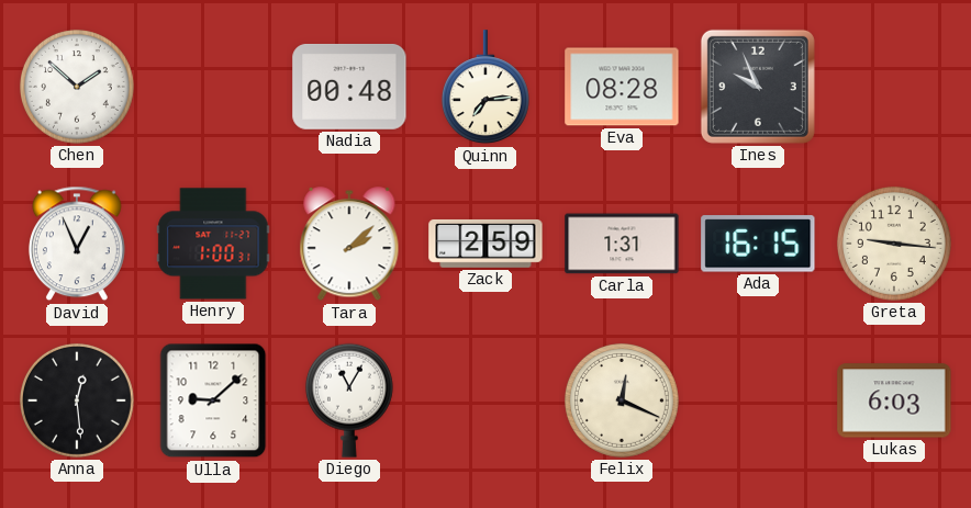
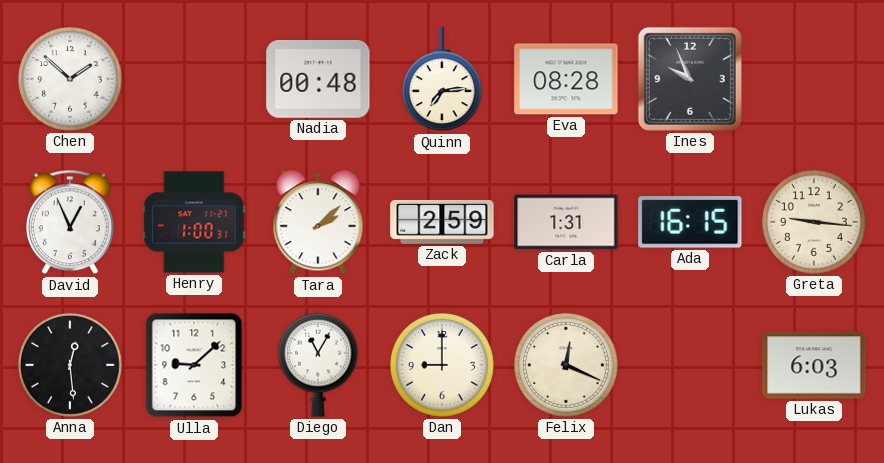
Dan: none -> 9:00
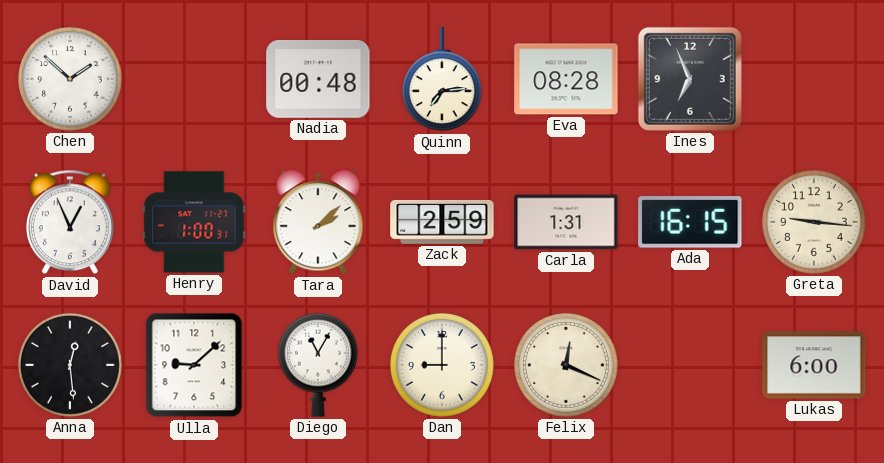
Ines: 9:56 -> 6:56
Lukas: 6:03 -> 6:00
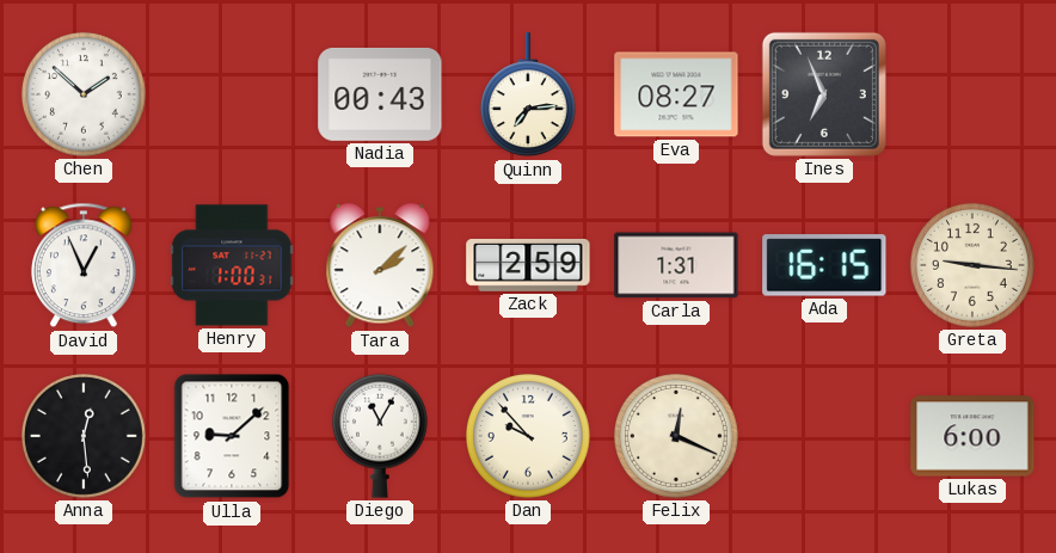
Nadia: 00:48 -> 00:43
Eva: 08:28 -> 08:27
Dan: 9:00 -> 9:53
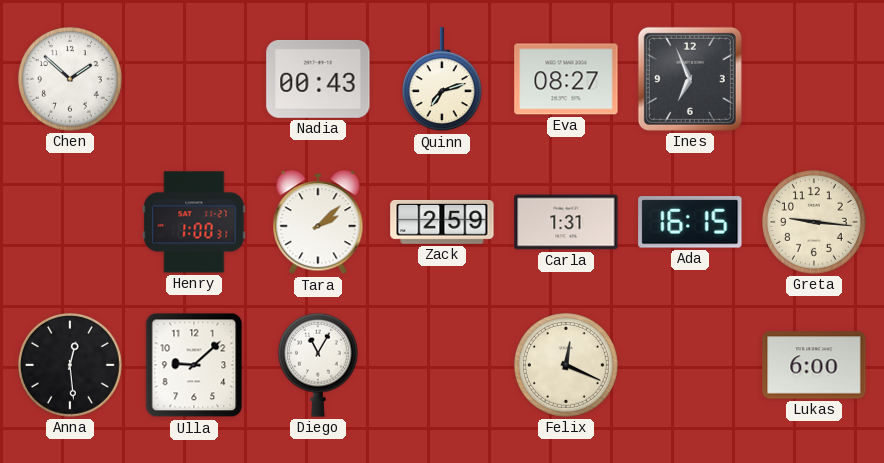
Quinn: 7:14 -> 7:12
David: 12:56 -> none
Dan: 9:53 -> none
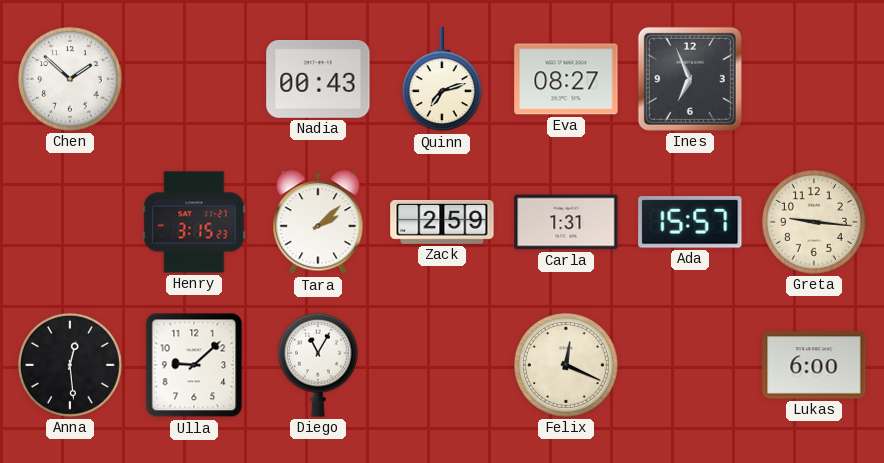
Henry: 1:00 -> 3:15
Ada: 16:15 -> 15:57
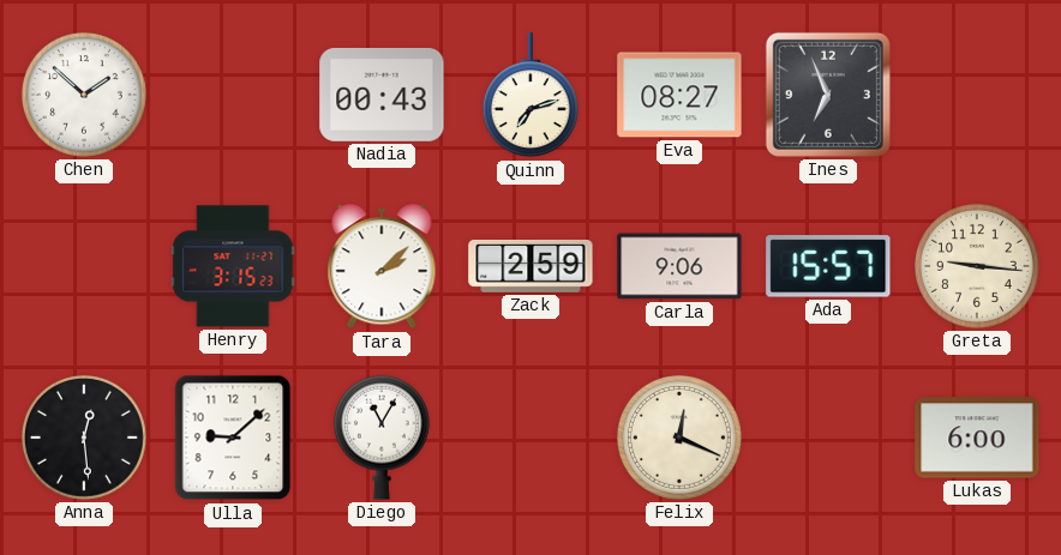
Carla: 1:31 -> 9:06
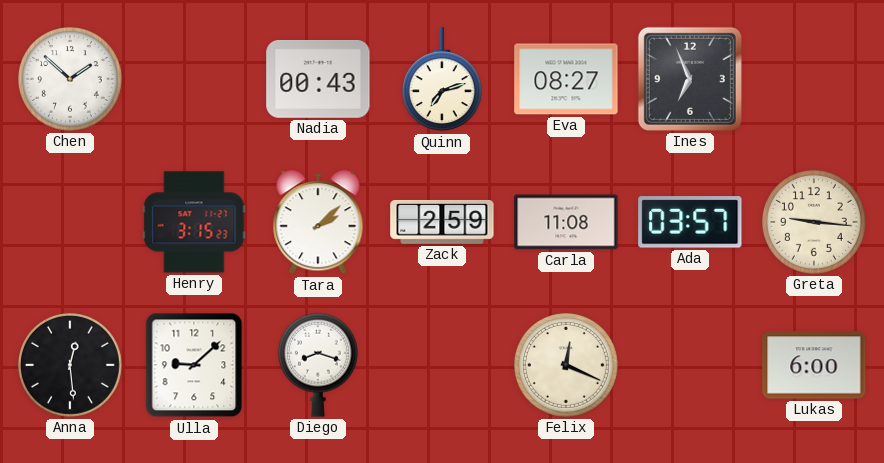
Carla: 9:06 -> 11:08
Ada: 15:57 -> 03:57
Diego: 11:05 -> 8:18
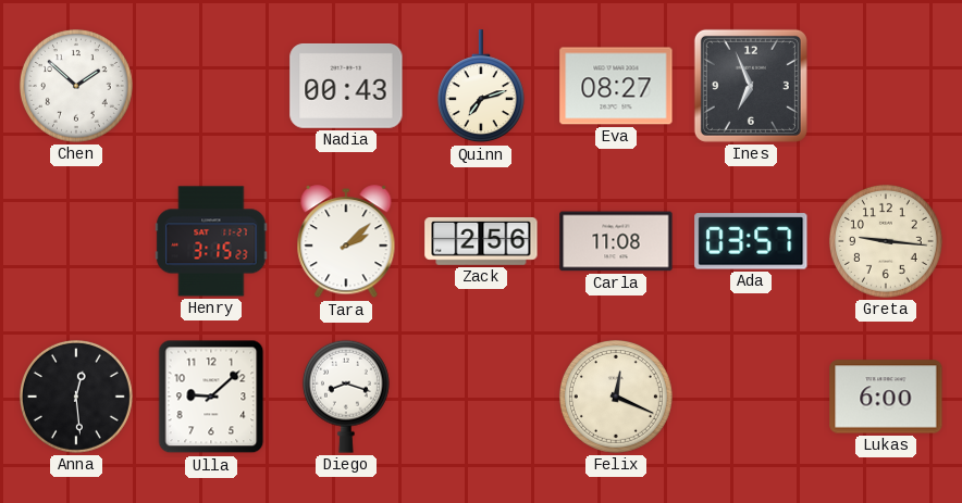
Zack: 2:59 -> 2:56
